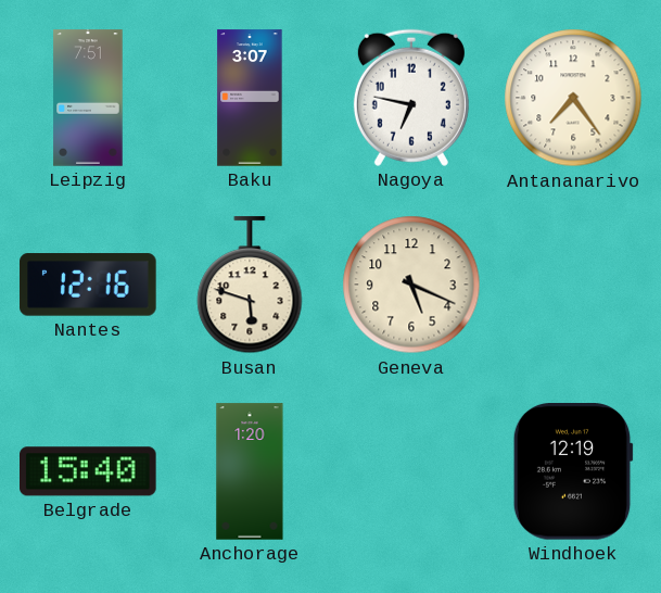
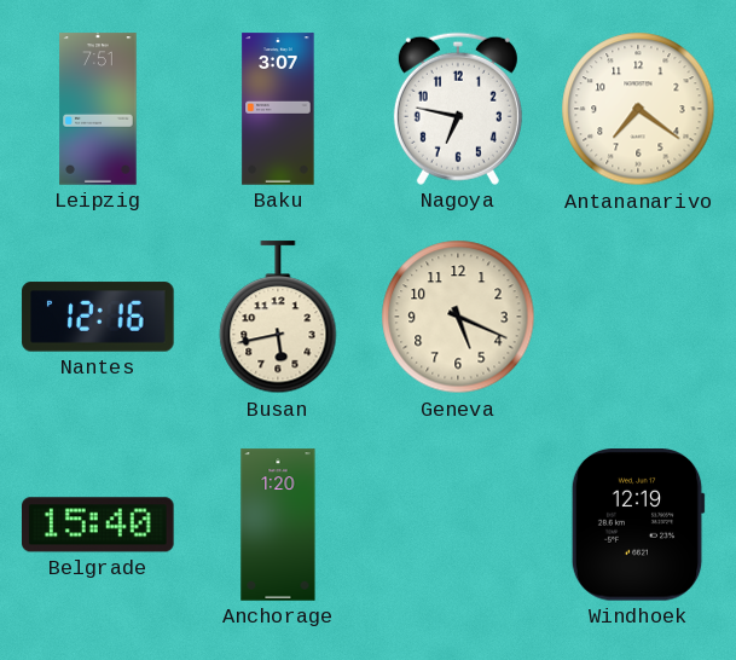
Antananarivo: 7:24 -> 7:21
Busan: 5:48 -> 5:43
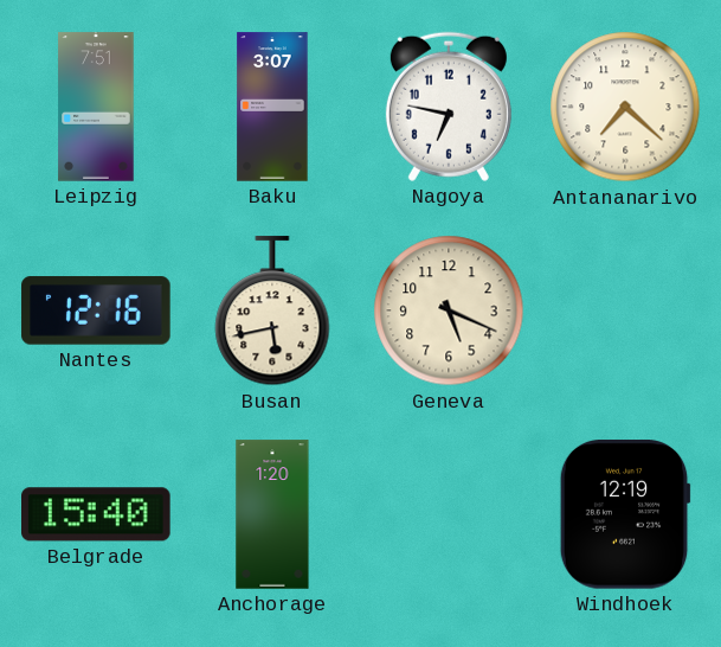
Antananarivo: 7:21 -> 7:22
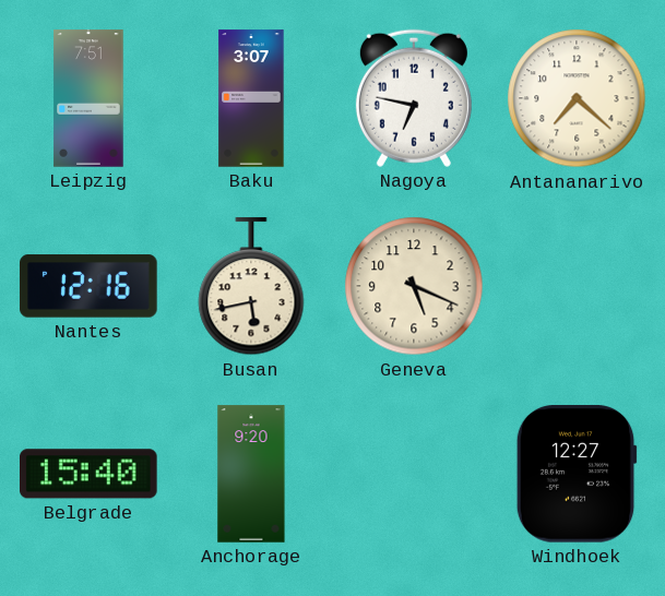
Anchorage: 1:20 -> 9:20
Windhoek: 12:19 -> 12:27
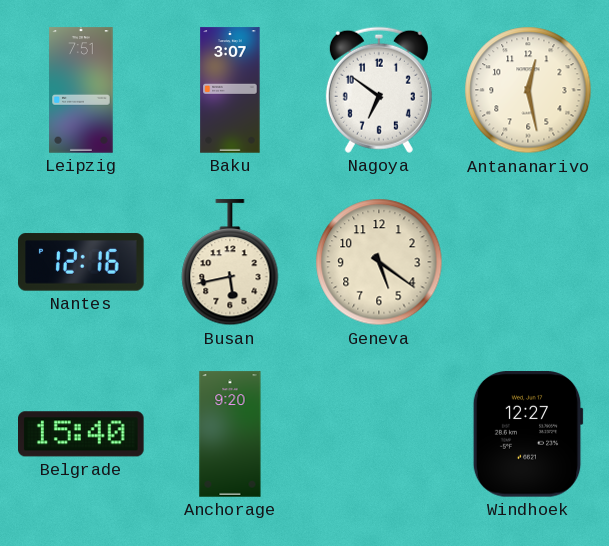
Nagoya: 6:47 -> 6:51
Antananarivo: 7:22 -> 12:28
Geneva: 5:19 -> 5:21
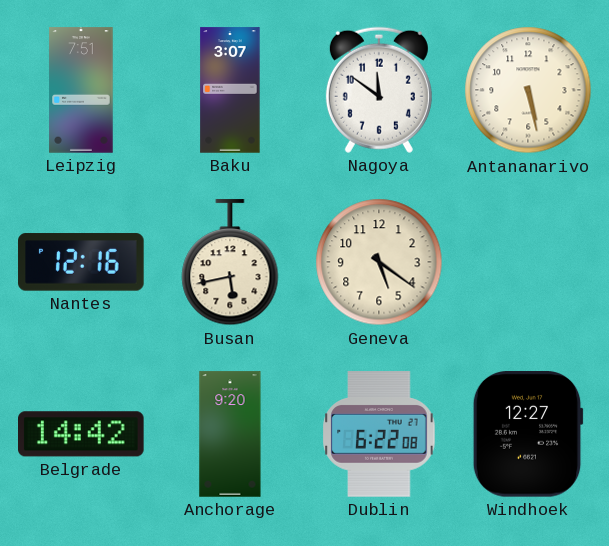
Nagoya: 6:51 -> 11:51
Antananarivo: 12:28 -> 5:28
Belgrade: 15:40 -> 14:42
Dublin: none -> 6:22
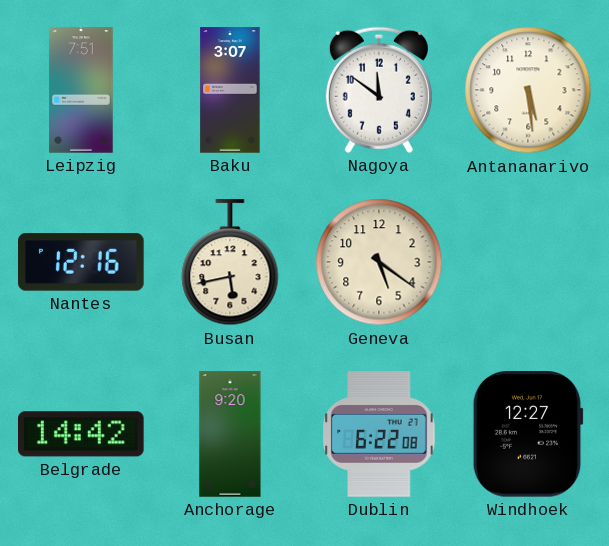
Antananarivo: 5:28 -> 5:29
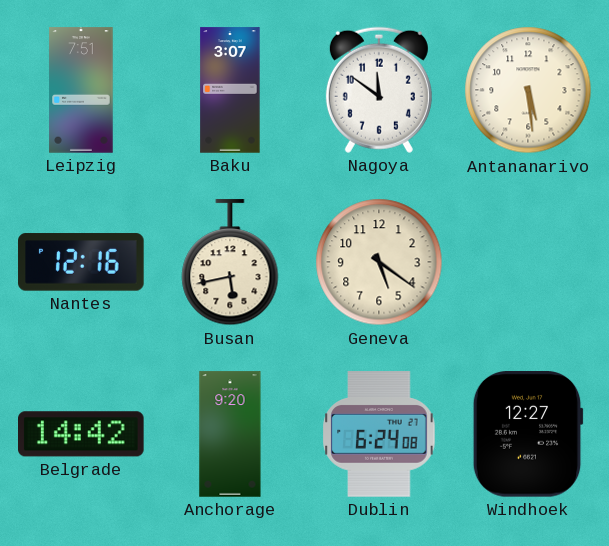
Dublin: 6:22 -> 6:24
